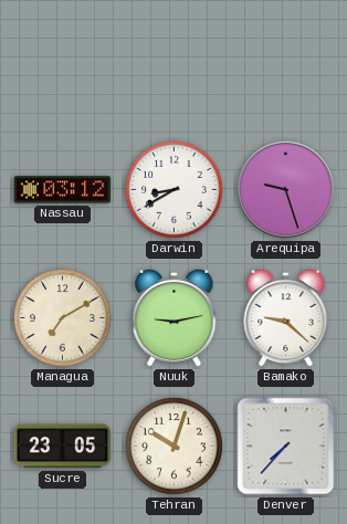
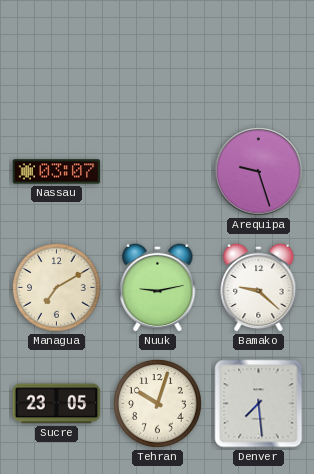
Nassau: 03:12 -> 03:07
Darwin: 8:40 -> none
Denver: 7:37 -> 7:29
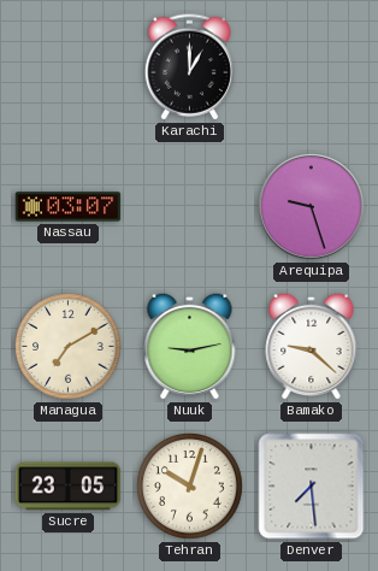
Karachi: none -> 1:00
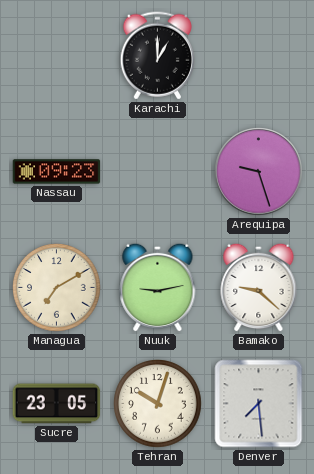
Nassau: 03:07 -> 09:23
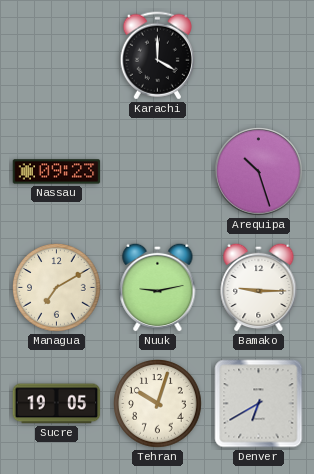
Karachi: 1:00 -> 4:00
Arequipa: 9:27 -> 10:27
Bamako: 9:22 -> 9:15
Sucre: 23:05 -> 19:05
Denver: 7:29 -> 6:40
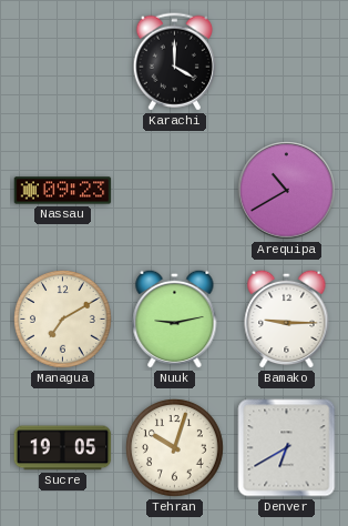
Arequipa: 10:27 -> 10:40
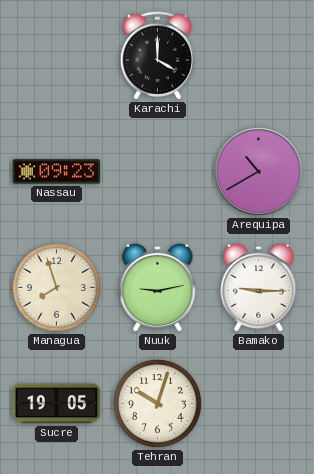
Managua: 7:10 -> 7:57
Denver: 6:40 -> none
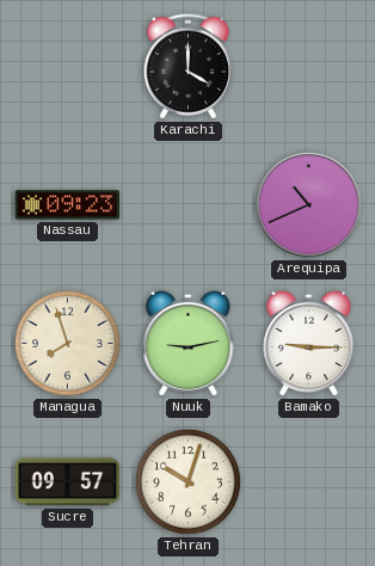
Arequipa: 10:40 -> 10:41
Sucre: 19:05 -> 09:57
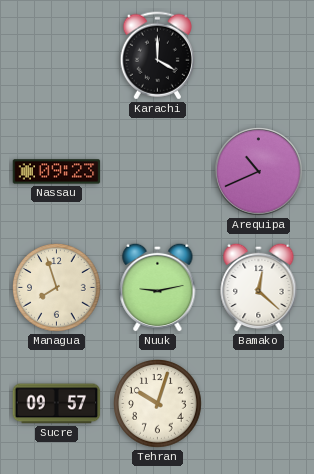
Bamako: 9:15 -> 12:22
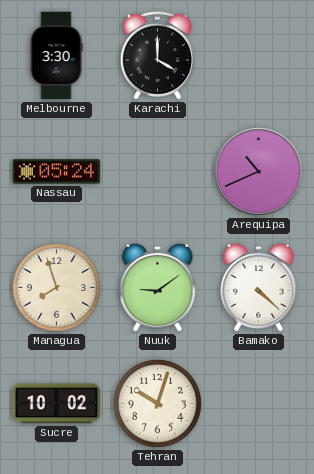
Melbourne: none -> 3:30
Nassau: 09:23 -> 05:24
Nuuk: 9:13 -> 9:09
Bamako: 12:22 -> 4:22
Sucre: 09:57 -> 10:02
